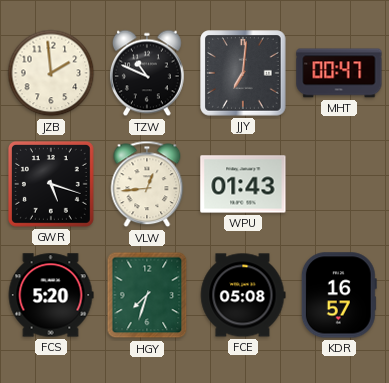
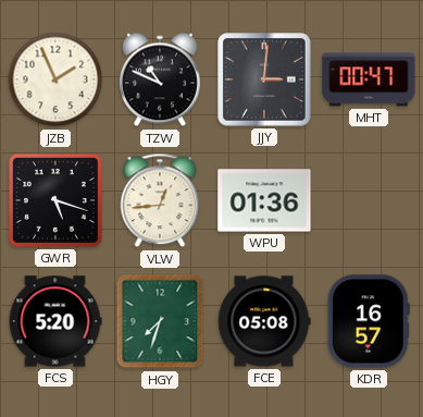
JZB: 1:59 -> 1:56
JJY: 7:01 -> 3:01
WPU: 01:43 -> 01:36
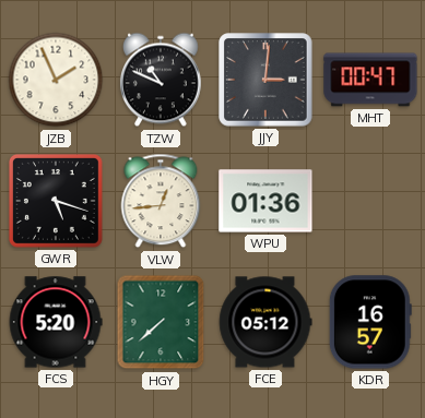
HGY: 7:33 -> 7:38
FCE: 05:08 -> 05:12
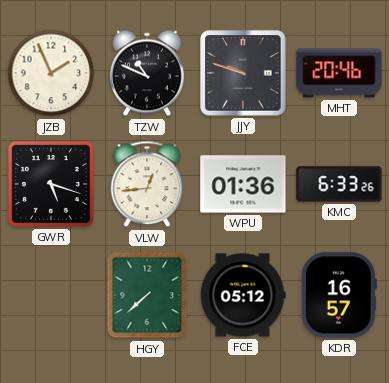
JJY: 3:01 -> 9:48
MHT: 00:47 -> 20:46
KMC: none -> 6:33
FCS: 5:20 -> none
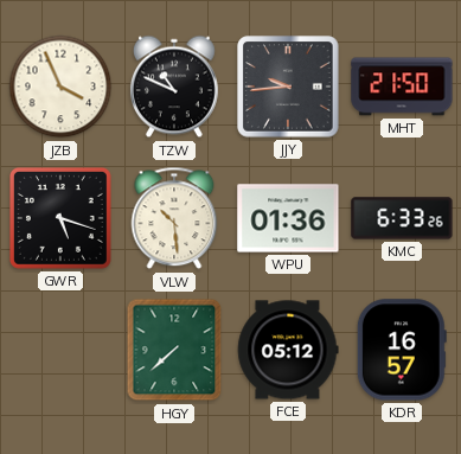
JZB: 1:56 -> 3:56
JJY: 9:48 -> 9:44
MHT: 20:46 -> 21:50
VLW: 12:44 -> 10:29
